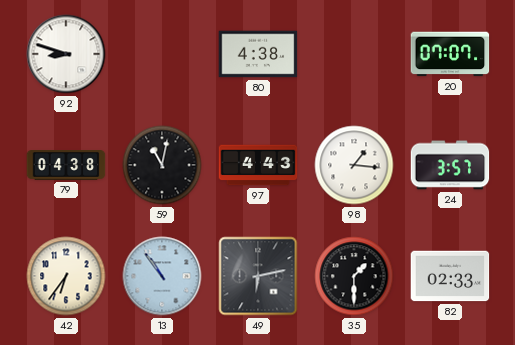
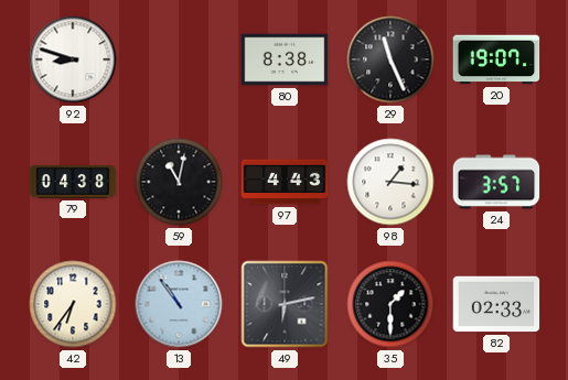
80: 4:38 -> 8:38
29: none -> 11:26
20: 07:07 -> 19:07
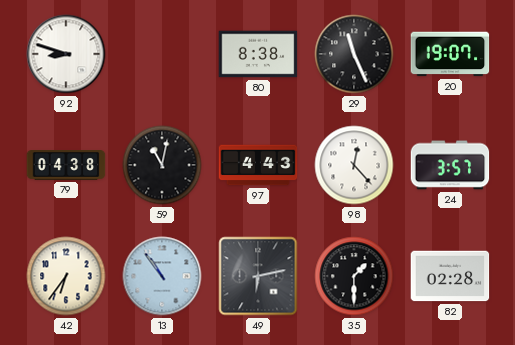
98: 1:16 -> 12:23
82: 02:33 -> 02:28
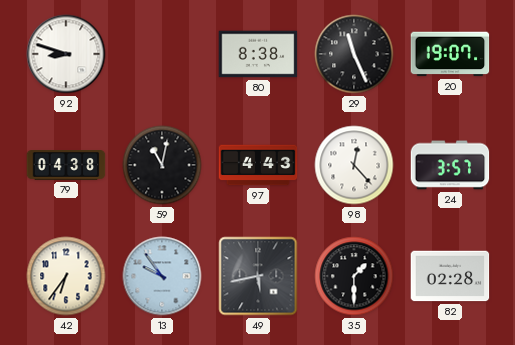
13: 10:54 -> 9:54
49: 6:13 -> 5:43
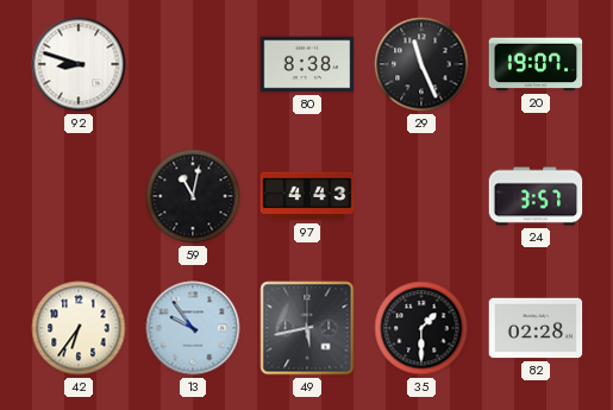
79: 04:38 -> none
98: 12:23 -> none
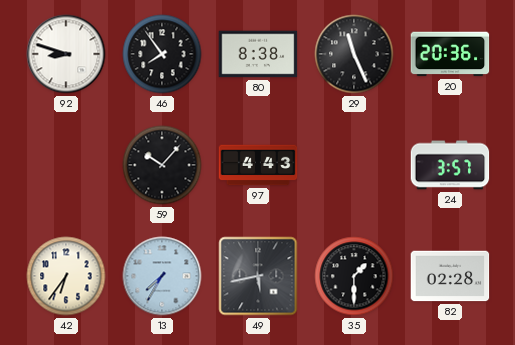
46: none -> 7:54
20: 19:07 -> 20:36
59: 11:02 -> 10:07
13: 9:54 -> 7:35
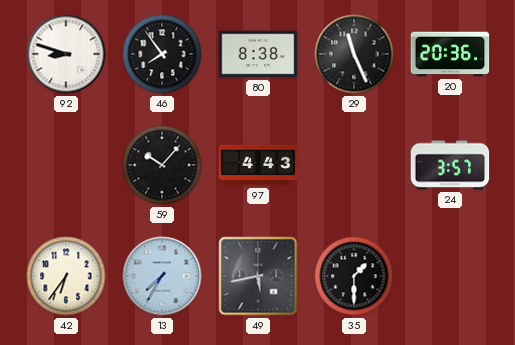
82: 02:28 -> none
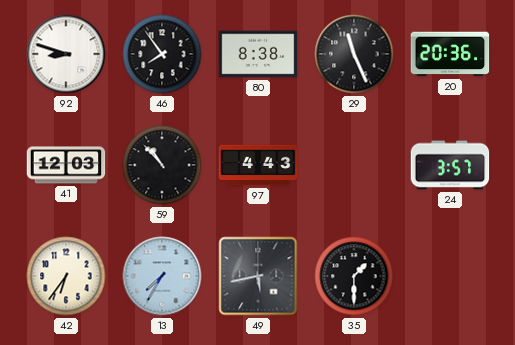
41: none -> 12:03
59: 10:07 -> 10:53
